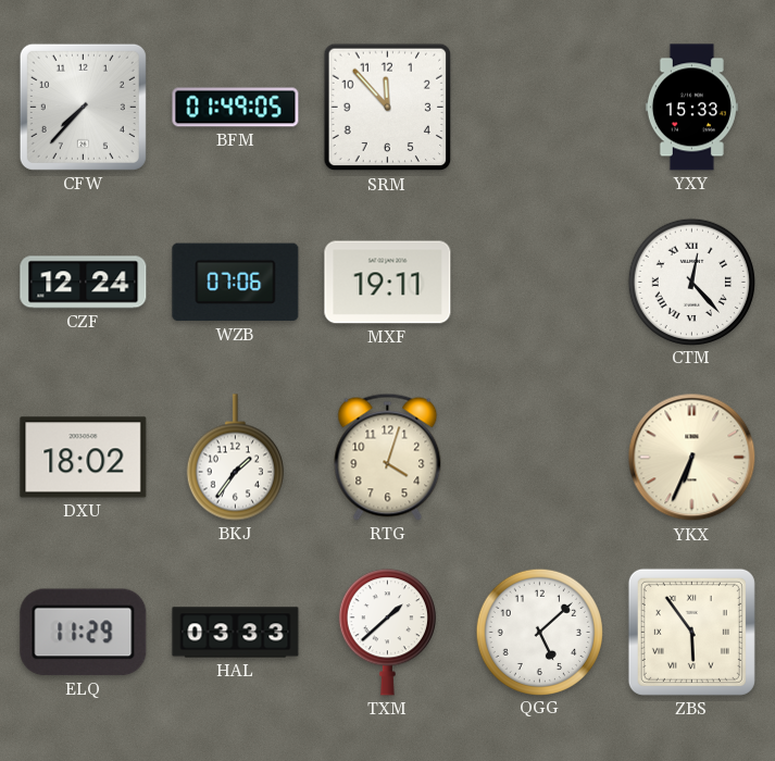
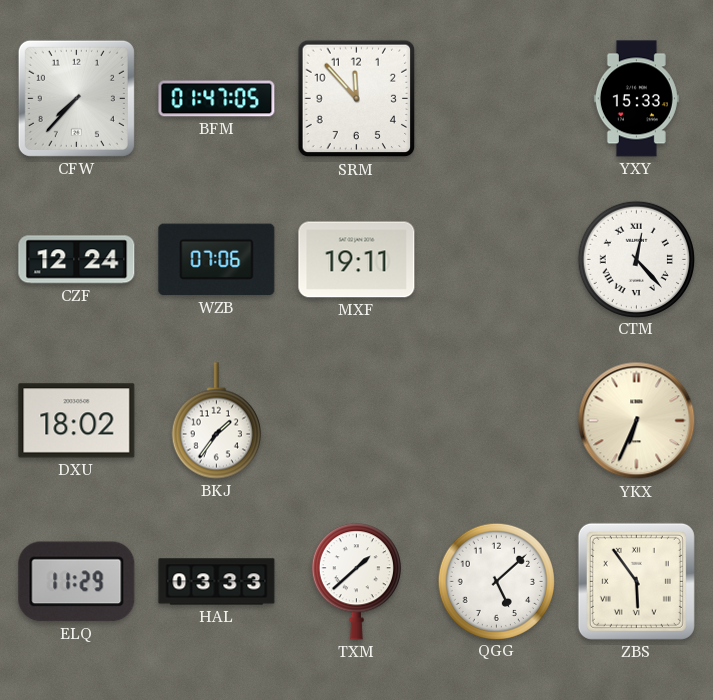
BFM: 01:49 -> 01:47
RTG: 4:03 -> none
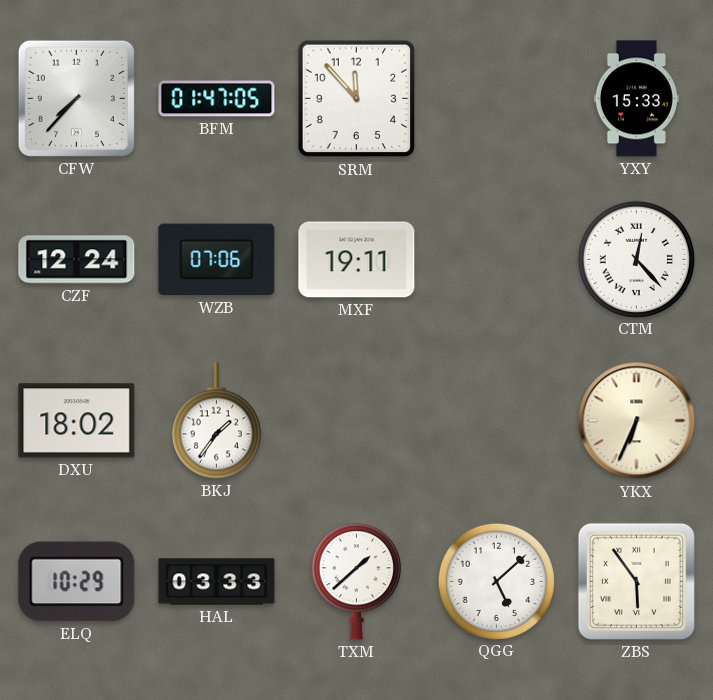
ELQ: 11:29 -> 10:29
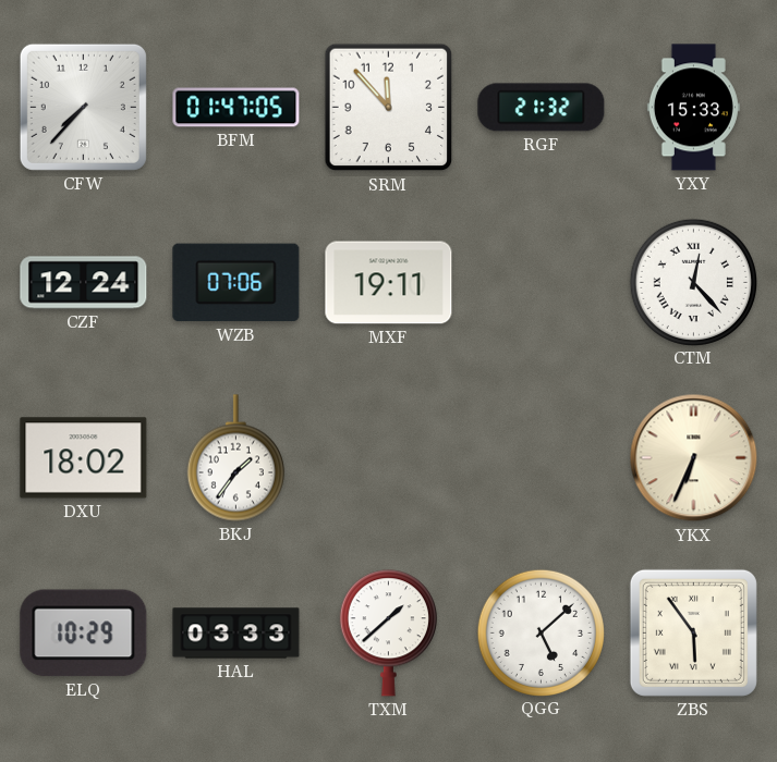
RGF: none -> 21:32
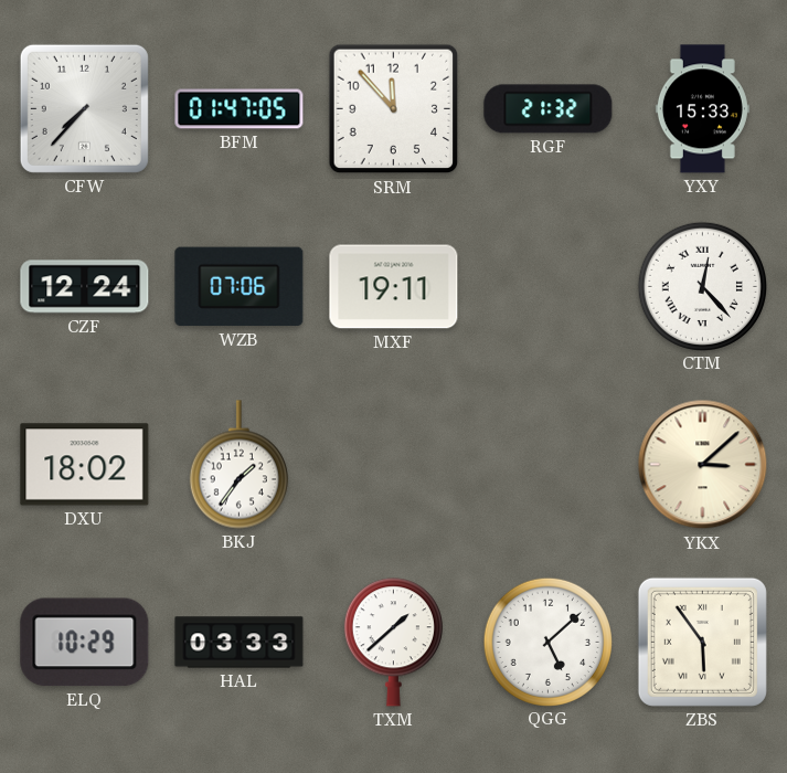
YKX: 6:34 -> 3:08
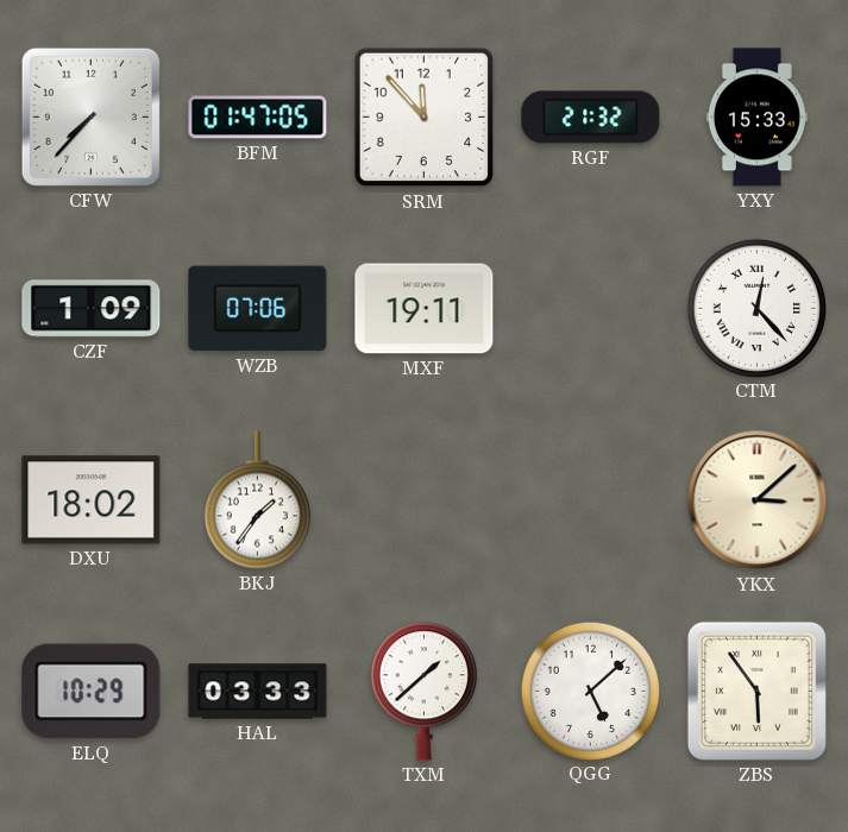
CZF: 12:24 -> 1:09
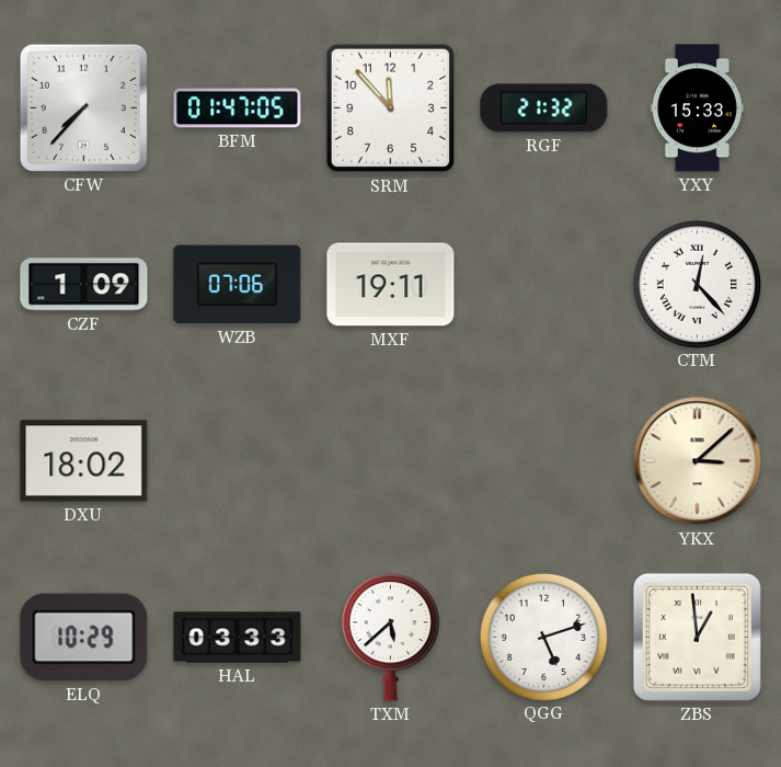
BKJ: 1:36 -> none
TXM: 1:38 -> 5:38
QGG: 5:08 -> 5:12
ZBS: 5:54 -> 12:59
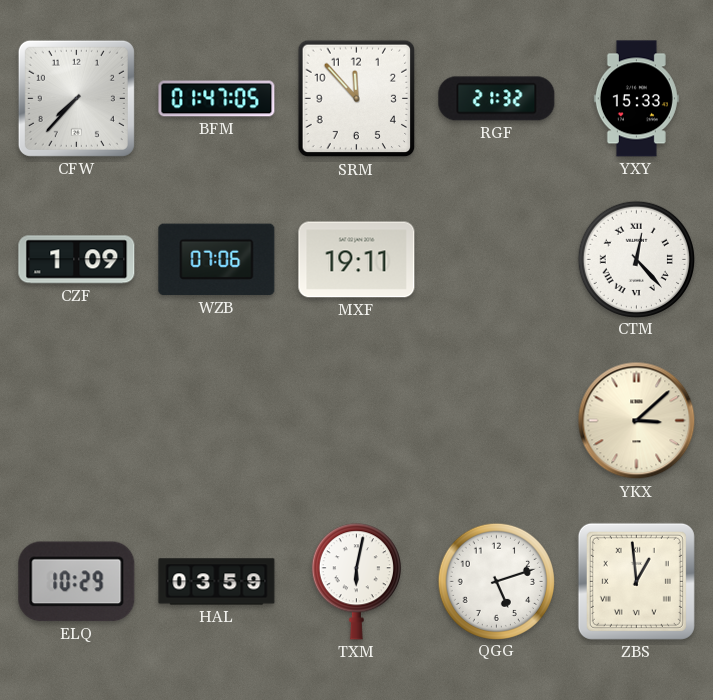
DXU: 18:02 -> none
HAL: 03:33 -> 03:59
TXM: 5:38 -> 6:02
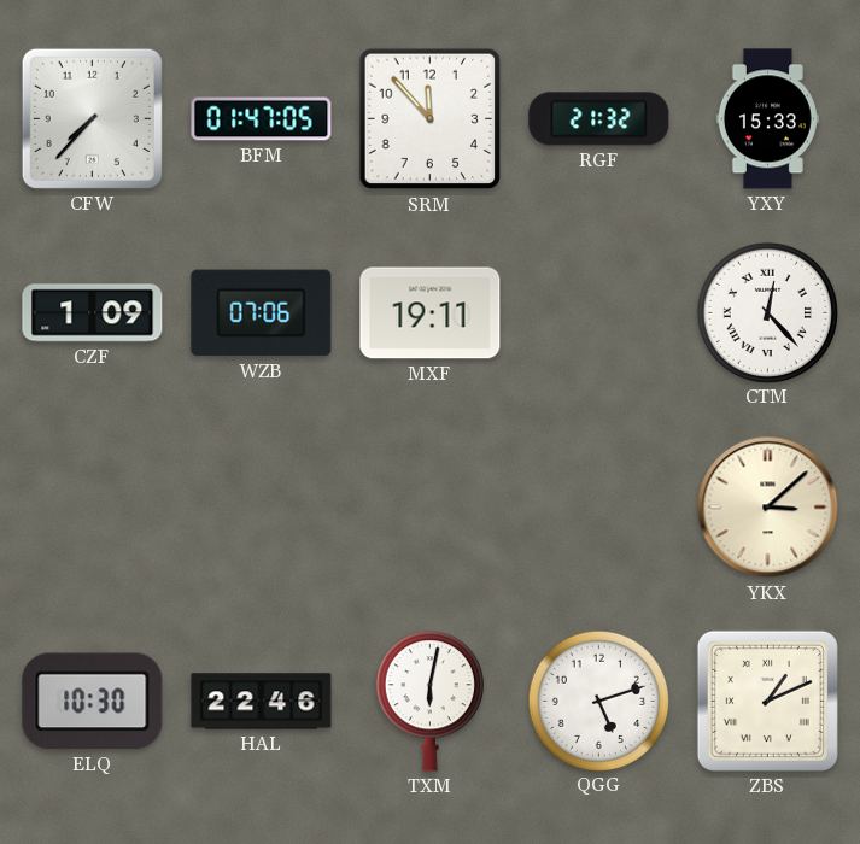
ELQ: 10:29 -> 10:30
HAL: 03:59 -> 22:46
ZBS: 12:59 -> 1:11
